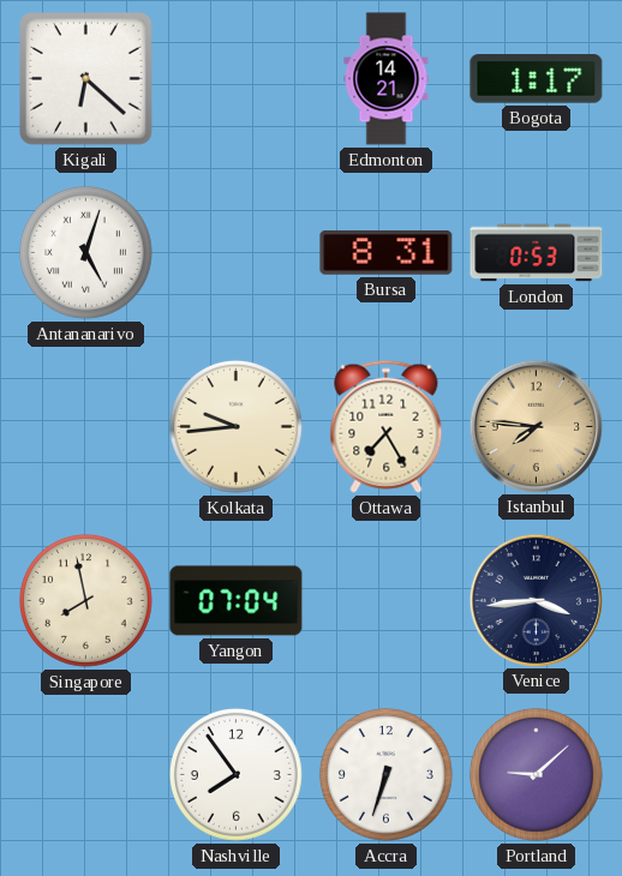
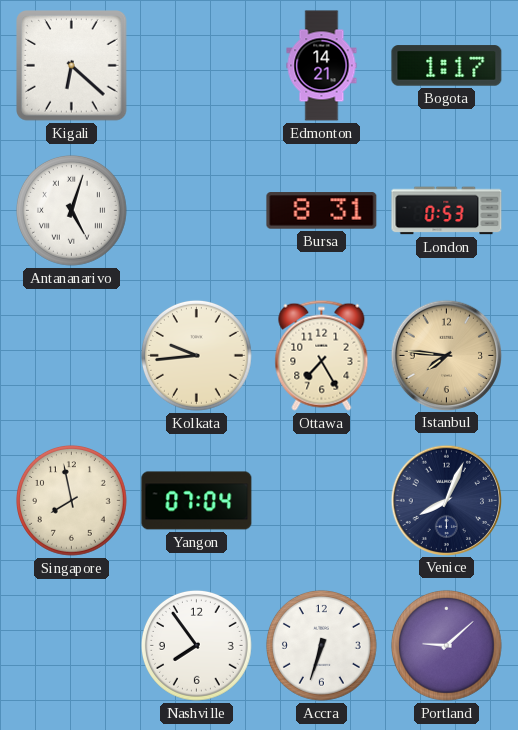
Venice: 3:44 -> 8:04
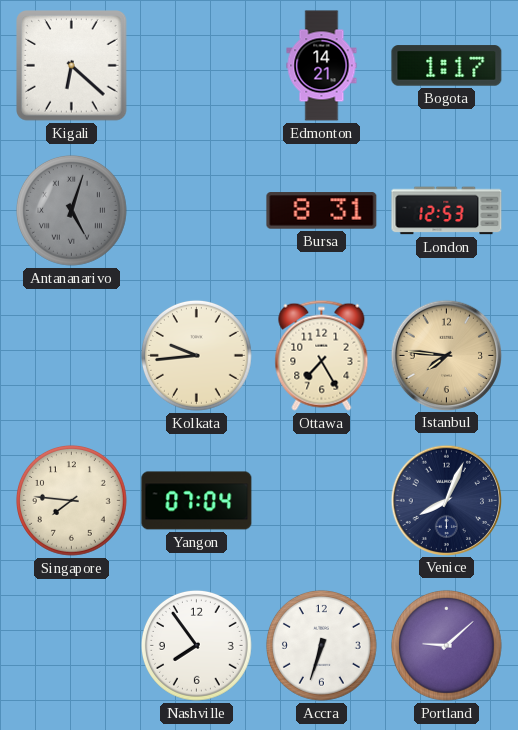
Antananarivo dial: white -> grey
London: 0:53 -> 12:53
Singapore: 7:58 -> 7:46
